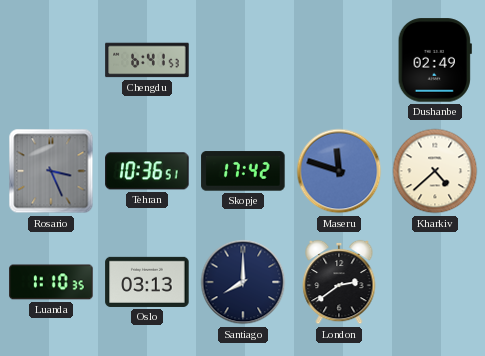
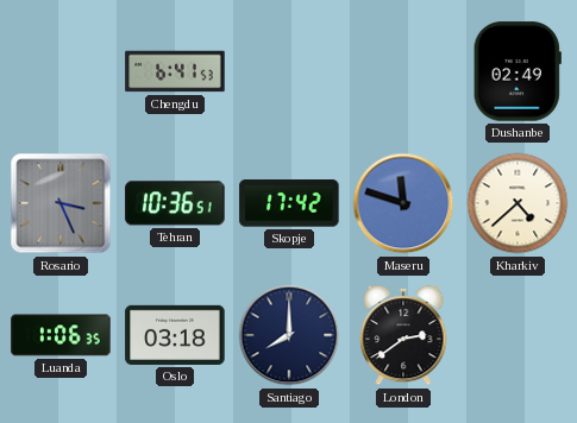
Luanda: 1:10 -> 1:06
Oslo: 03:13 -> 03:18
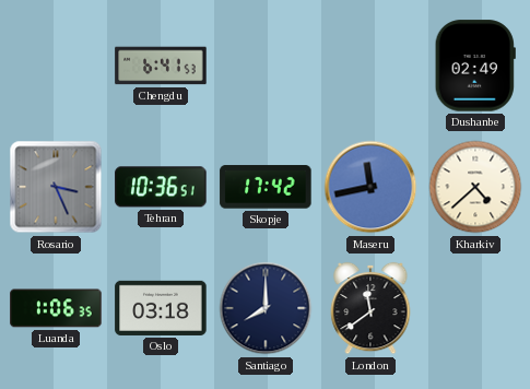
Maseru: 11:48 -> 11:43
London: 2:39 -> 11:39
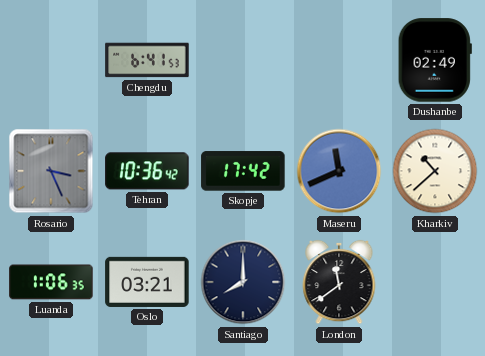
Tehran: 10:36:51 -> 10:36:42
Maseru: 11:43 -> 11:41
Kharkiv: 4:38 -> 10:38
Oslo: 03:18 -> 03:21
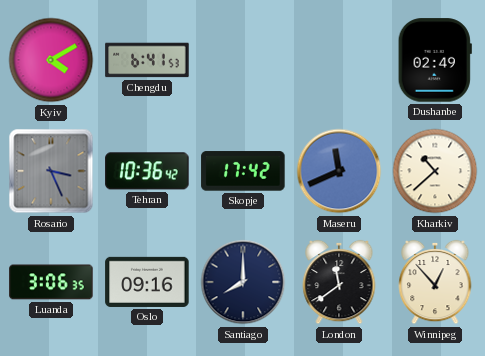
Kyiv: none -> 4:10
Luanda: 1:06 -> 3:06
Oslo: 03:21 -> 09:16
Winnipeg: none -> 12:53
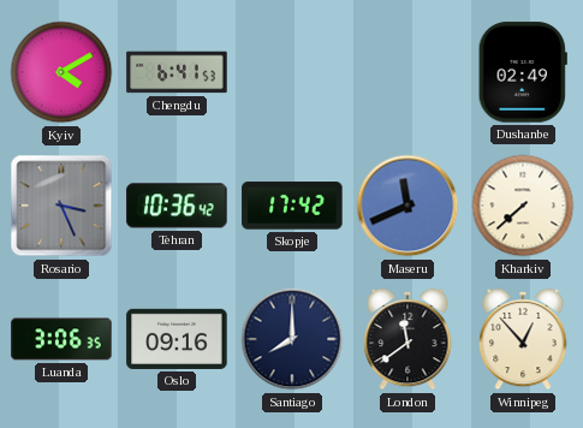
Kharkiv: 10:38 -> 7:38
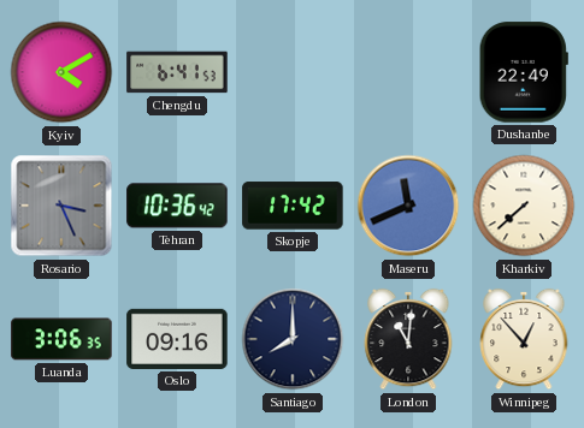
Dushanbe: 02:49 -> 22:49
London: 11:39 -> 11:01
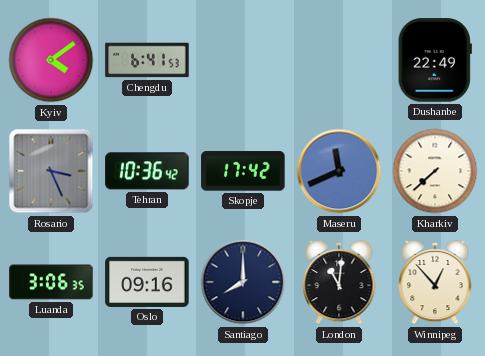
Kyiv: 4:10 -> 4:09
